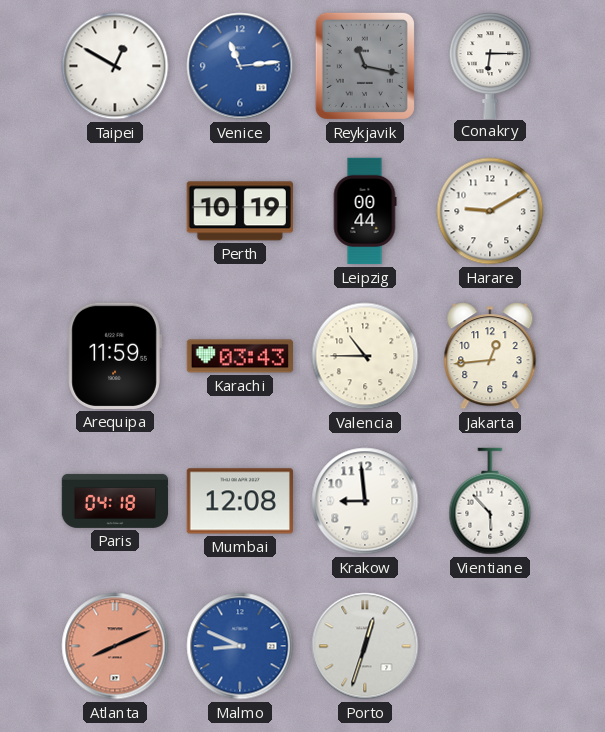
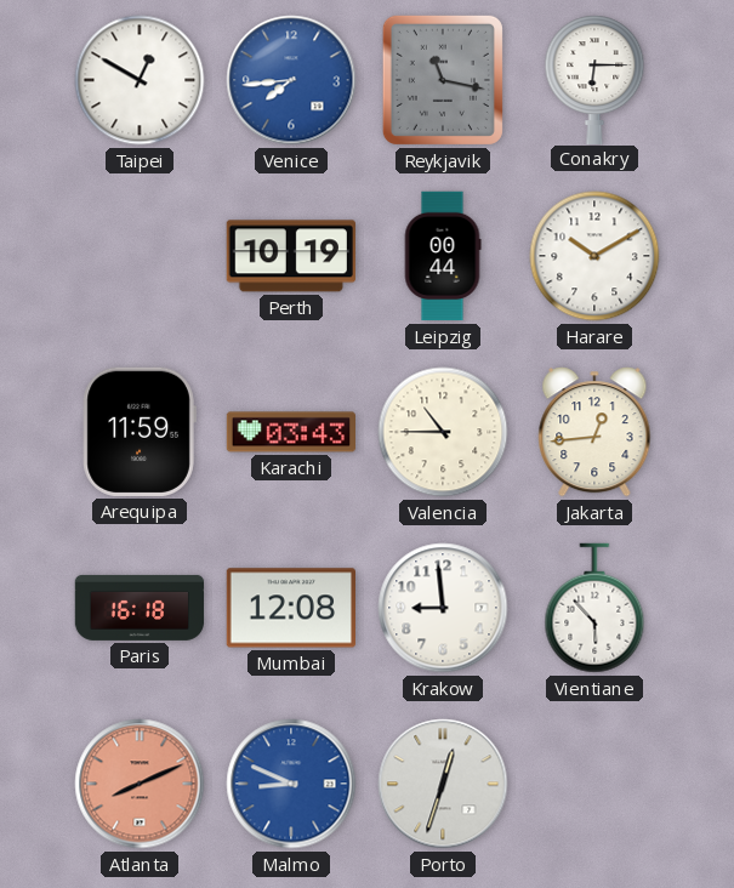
Venice: 11:14 -> 7:44
Harare: 9:10 -> 10:10
Paris: 04:18 -> 16:18
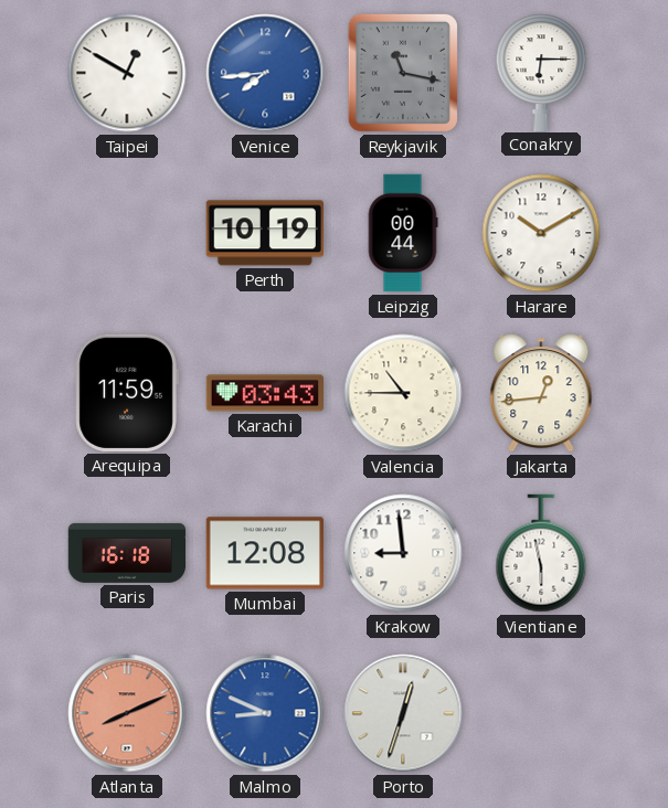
Vientiane: 5:53 -> 5:58
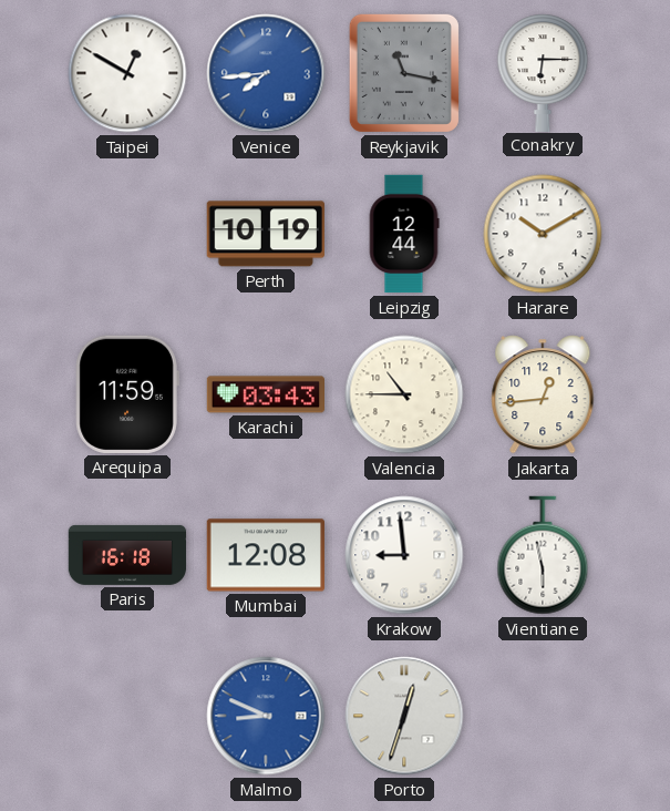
Leipzig: 00:44 -> 12:44
Atlanta: 8:11 -> none
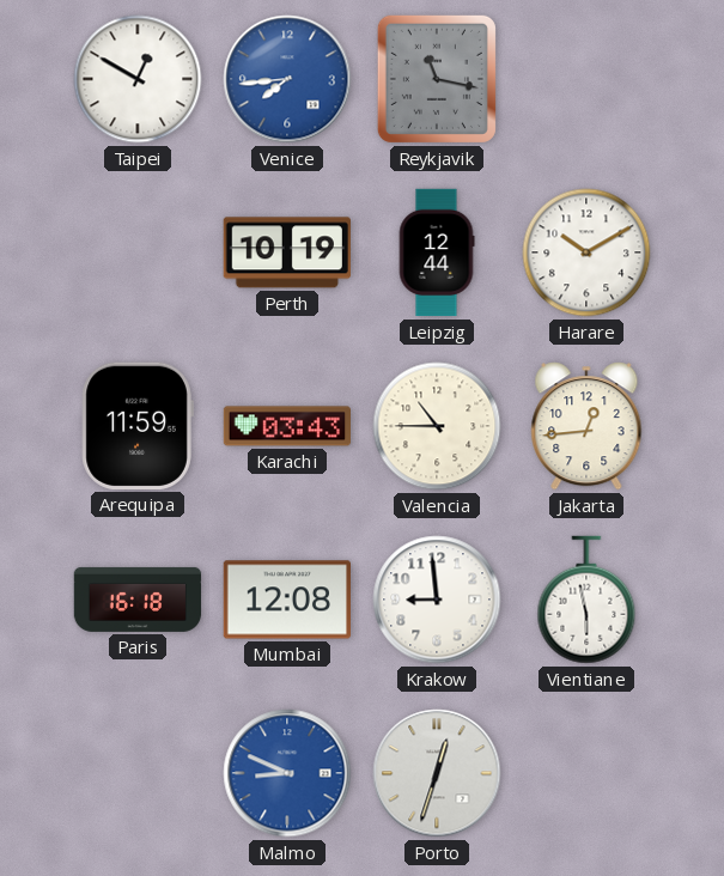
Conakry: 6:15 -> none
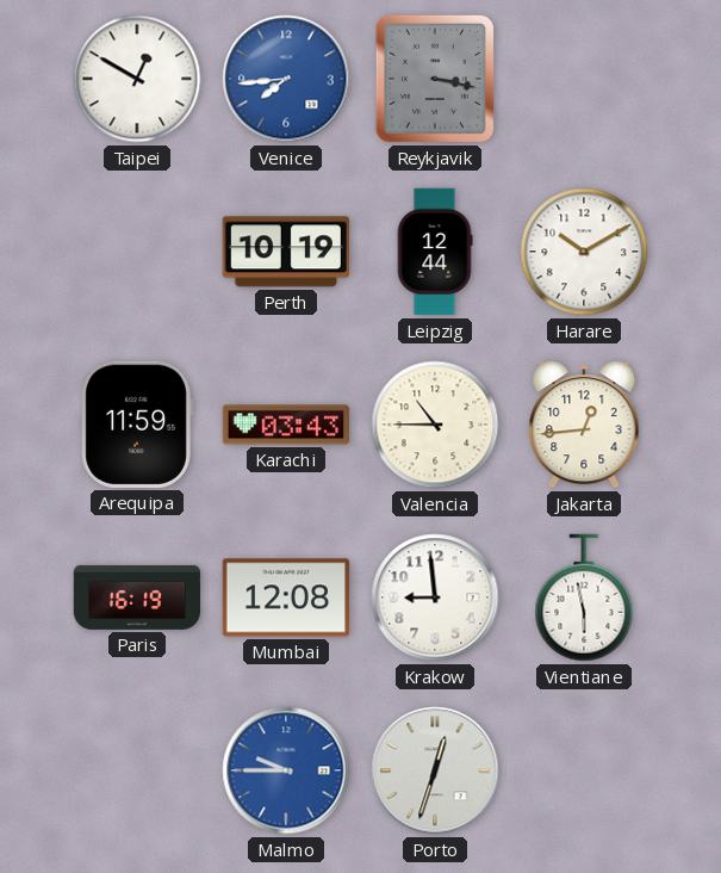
Reykjavik: 11:17 -> 3:17
Paris: 16:18 -> 16:19
Malmo: 8:49 -> 9:45
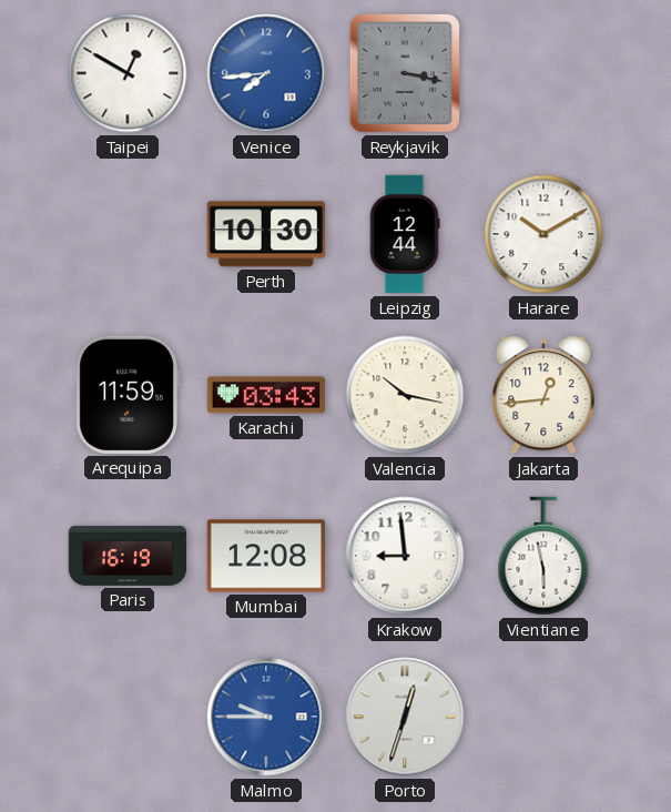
Perth: 10:19 -> 10:30
Valencia: 10:45 -> 10:17
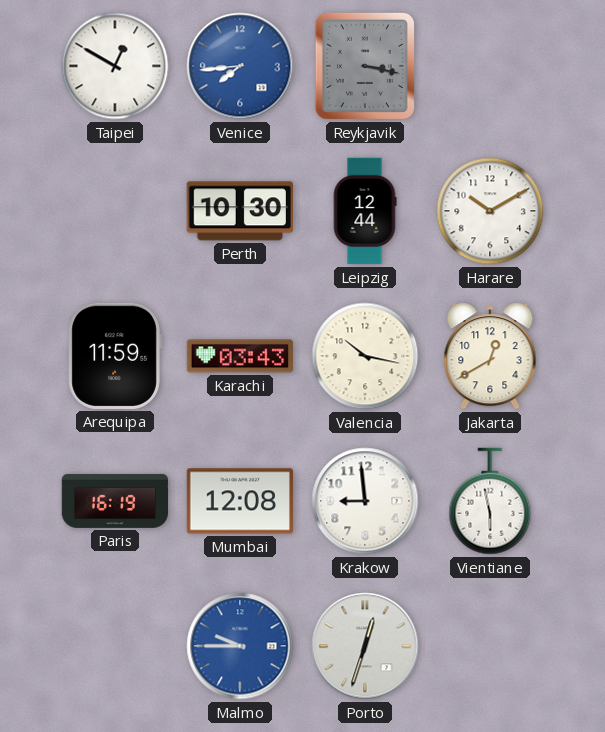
Jakarta: 12:44 -> 12:40
